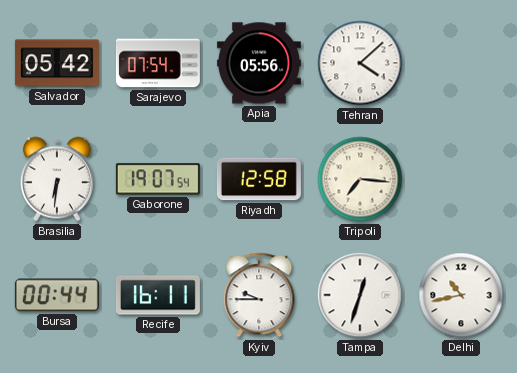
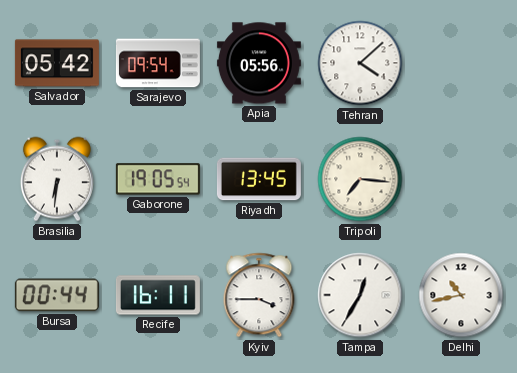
Sarajevo: 07:54 -> 09:54
Gaborone: 19:07 -> 19:05
Riyadh: 12:58 -> 13:45
Kyiv: 9:45 -> 3:45
Tampa: 12:33 -> 12:35
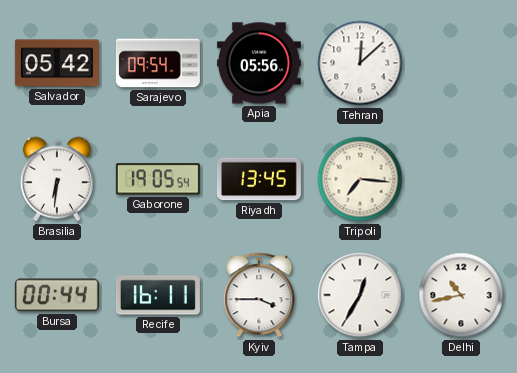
Tehran: 4:08 -> 12:08
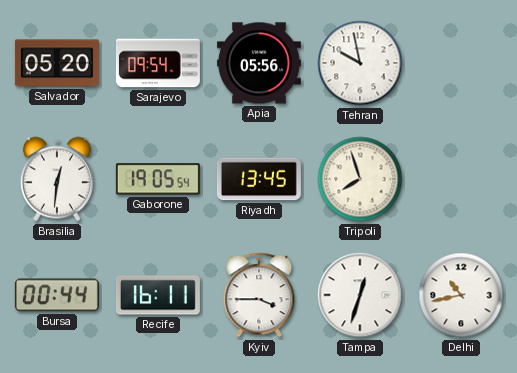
Salvador: 05:42 -> 05:20
Tehran: 12:08 -> 9:58
Brasilia: 6:31 -> 12:31
Tripoli: 7:16 -> 7:57
Tampa: 12:35 -> 12:33
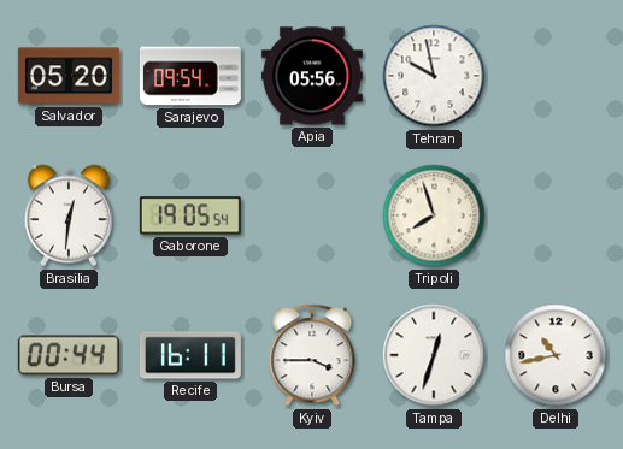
Riyadh: 13:45 -> none
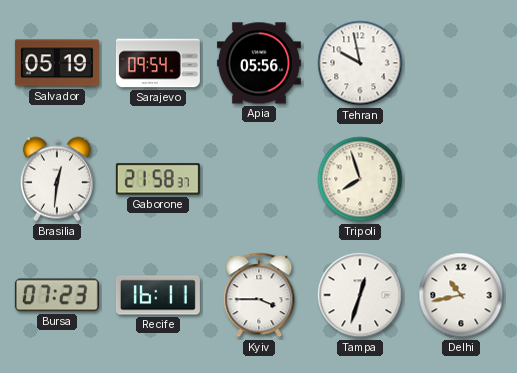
Salvador: 05:20 -> 05:19
Gaborone: 19:05 -> 21:58
Bursa: 00:44 -> 07:23
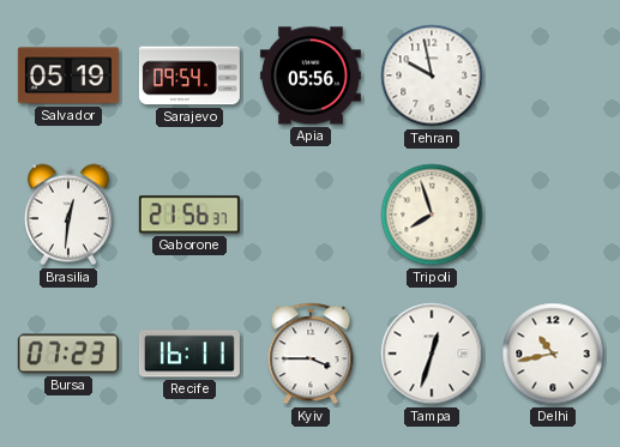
Gaborone: 21:58 -> 21:56
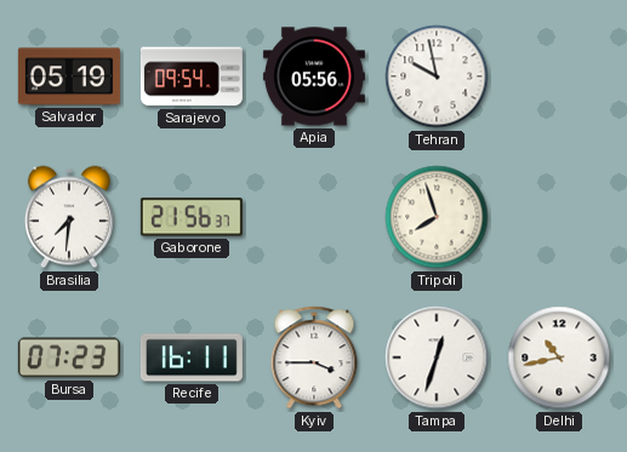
Brasilia: 12:31 -> 7:31
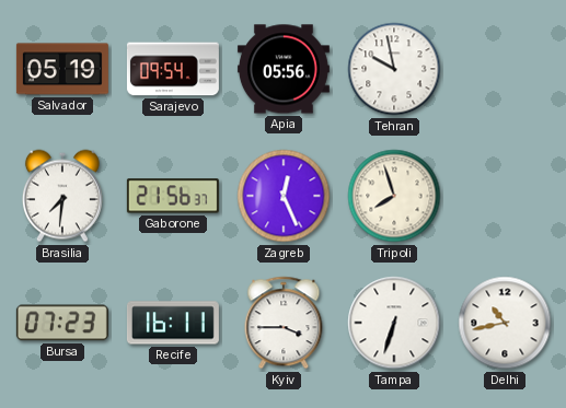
Zagreb: none -> 12:26
Tampa: 12:33 -> 6:33
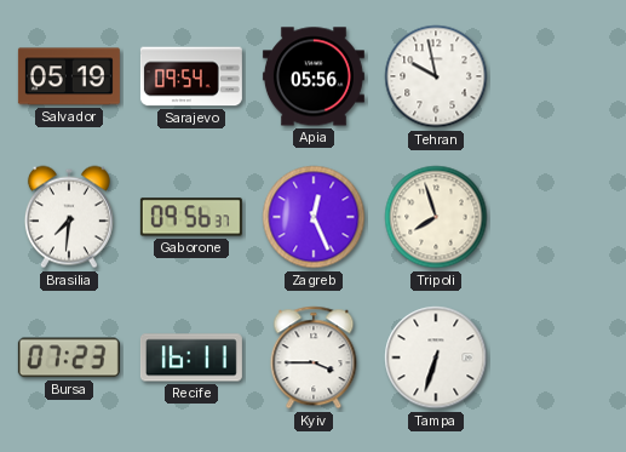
Gaborone: 21:56 -> 09:56
Delhi: 10:43 -> none
